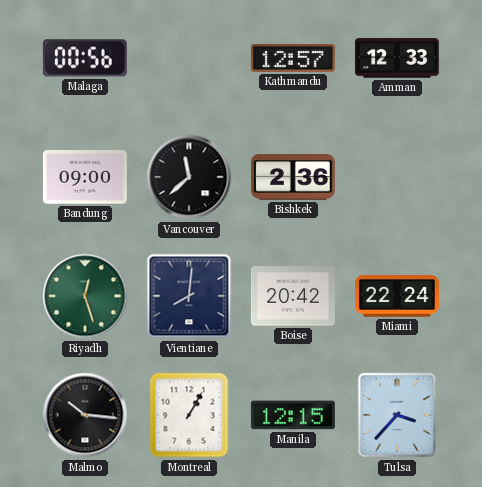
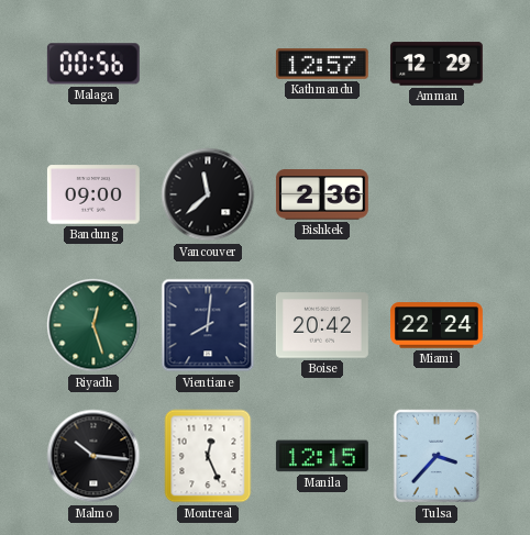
Amman: 12:33 -> 12:29
Montreal: 1:05 -> 12:26
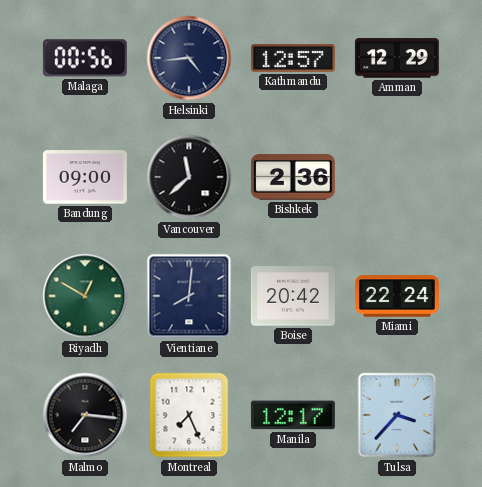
Helsinki: none -> 4:44
Riyadh: 12:27 -> 12:50
Malmo: 10:16 -> 7:16
Montreal: 12:26 -> 7:26
Manila: 12:15 -> 12:17
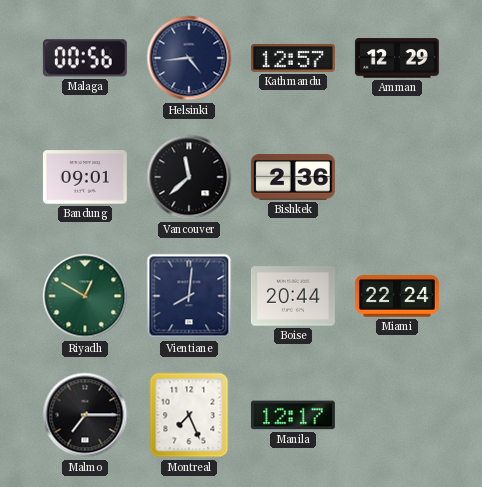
Bandung: 09:00 -> 09:01
Boise: 20:42 -> 20:44
Malmo: 7:16 -> 7:15
Tulsa: 3:37 -> none
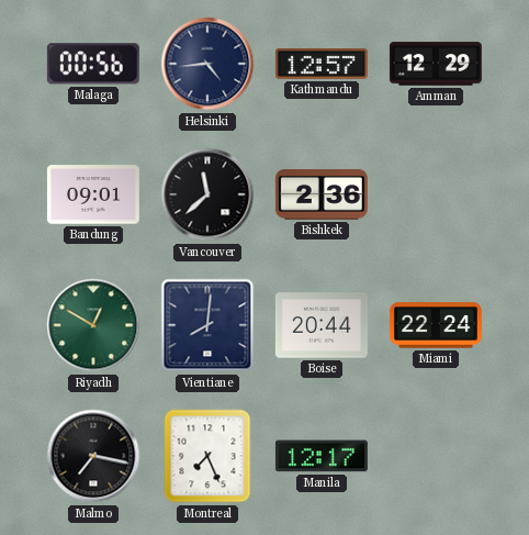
Malmo: 7:15 -> 7:17
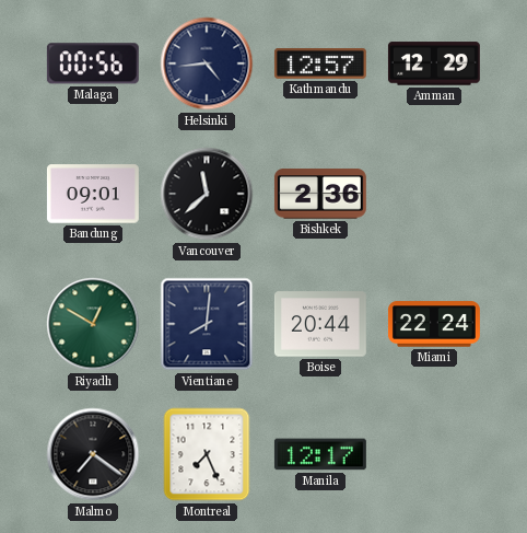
Malmo: 7:17 -> 7:21
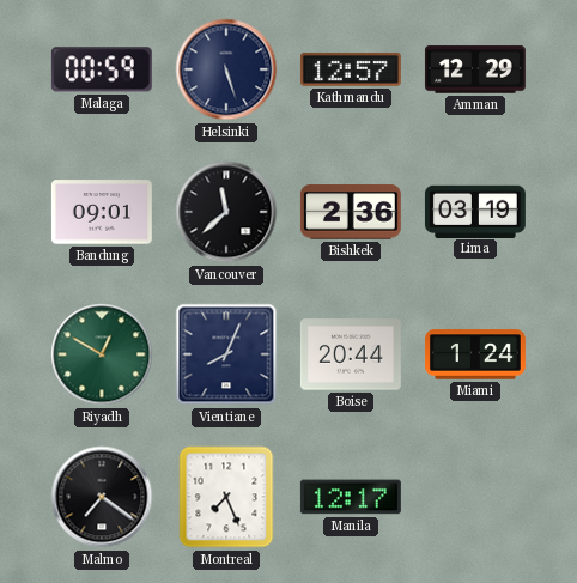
Malaga: 00:56 -> 00:59
Helsinki: 4:44 -> 5:27
Lima: none -> 03:19
Vientiane: 8:01 -> 8:04
Miami: 22:24 -> 1:24
